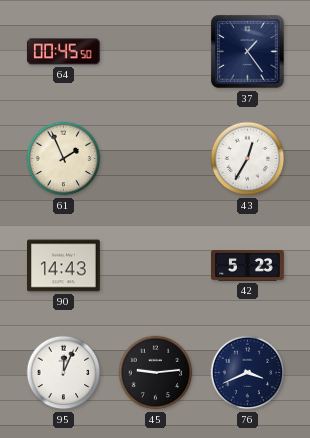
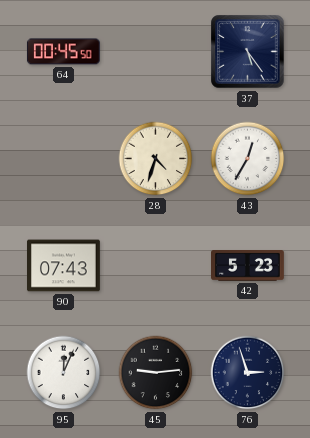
37: 1:24 -> 5:24
61: 1:56 -> none
28: none -> 4:33
90: 14:43 -> 07:43
76: 3:41 -> 2:57
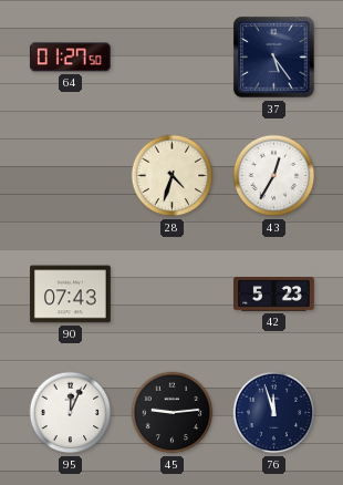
64: 00:45 -> 01:27
76: 2:57 -> 11:57
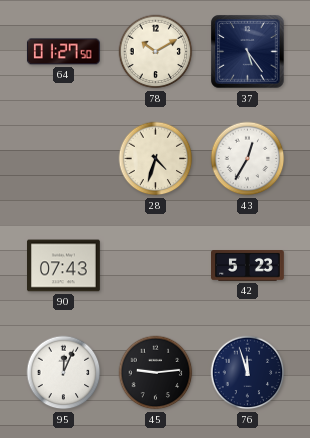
78: none -> 10:10
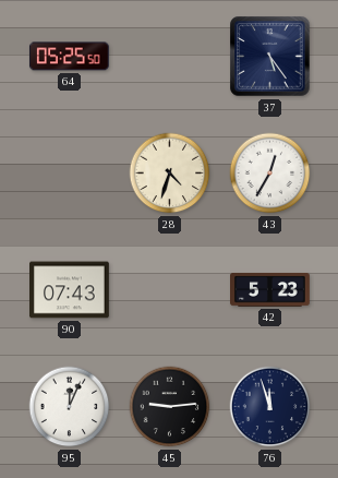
64: 01:27 -> 05:25
78: 10:10 -> none
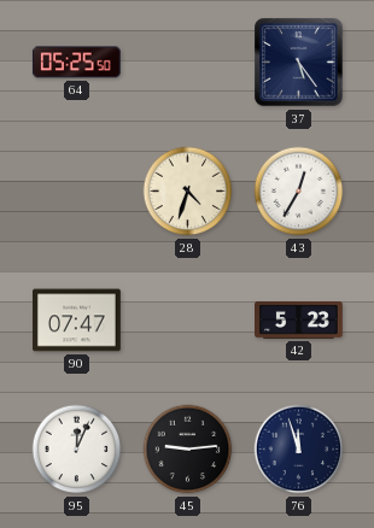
90: 07:43 -> 07:47
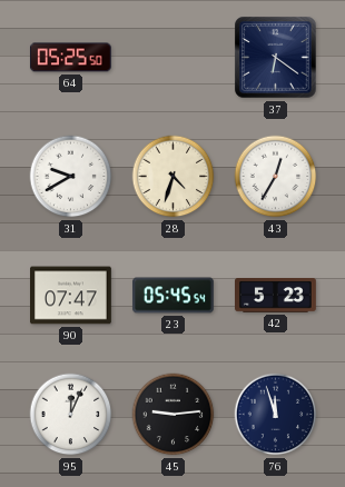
37: 5:24 -> 6:21
31: none -> 9:40
23: none -> 05:45
